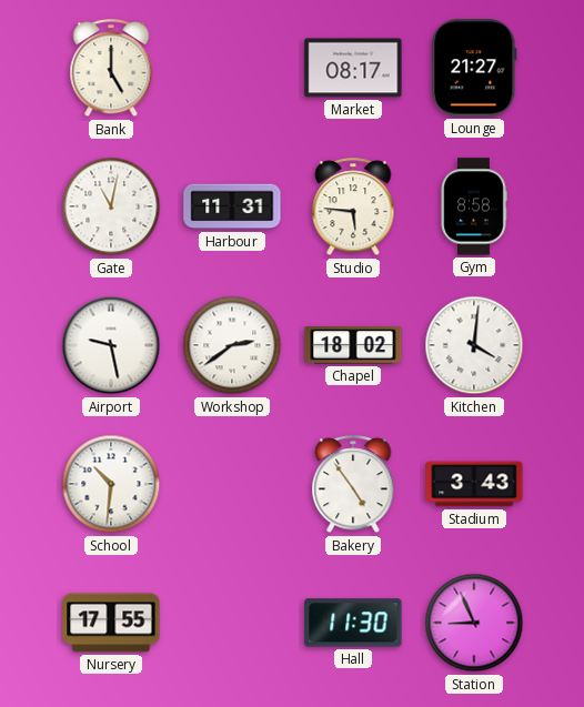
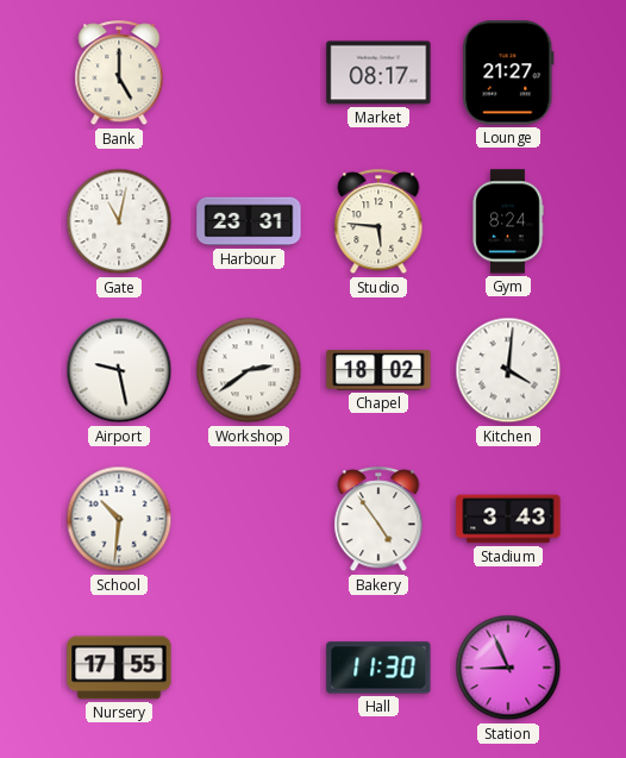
Harbour: 11:31 -> 23:31
Gym: 8:58 -> 8:24
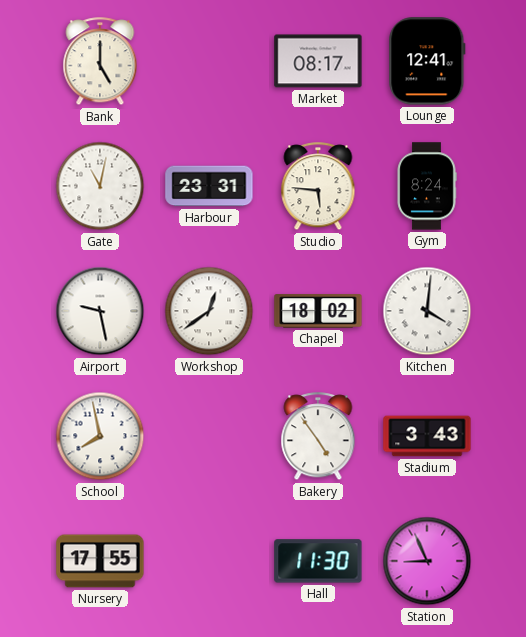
Lounge: 21:27 -> 12:41
Workshop: 2:39 -> 12:39
School: 10:31 -> 7:58
